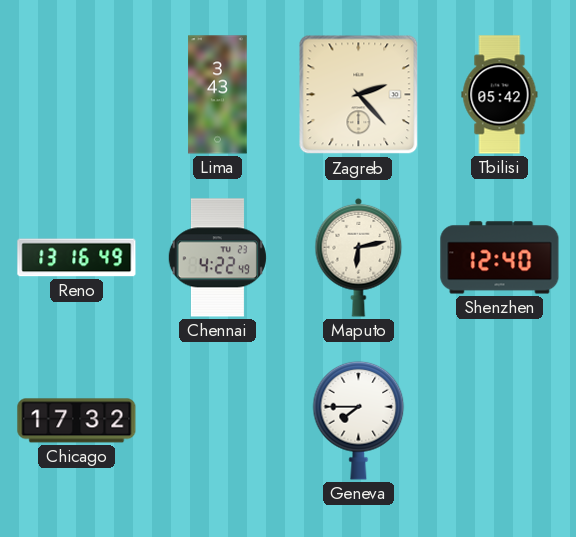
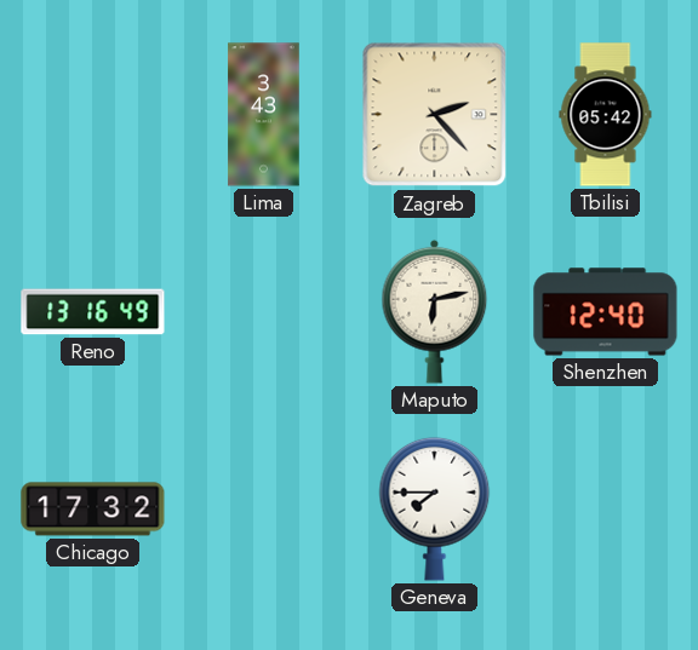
Chennai: 4:22 -> none
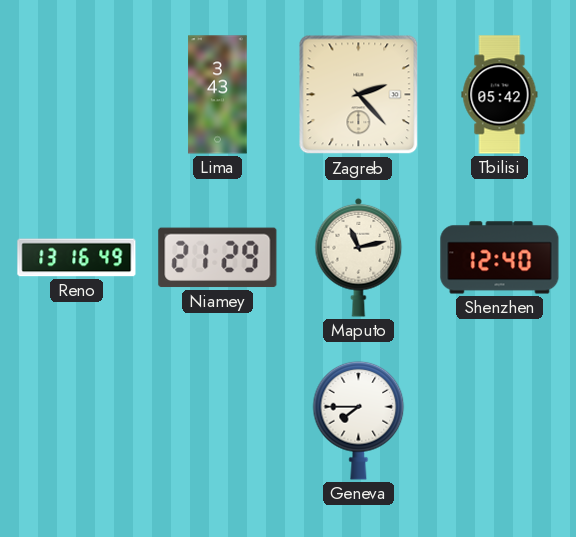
Niamey: none -> 21:29
Maputo: 6:13 -> 11:13
Chicago: 17:32 -> none
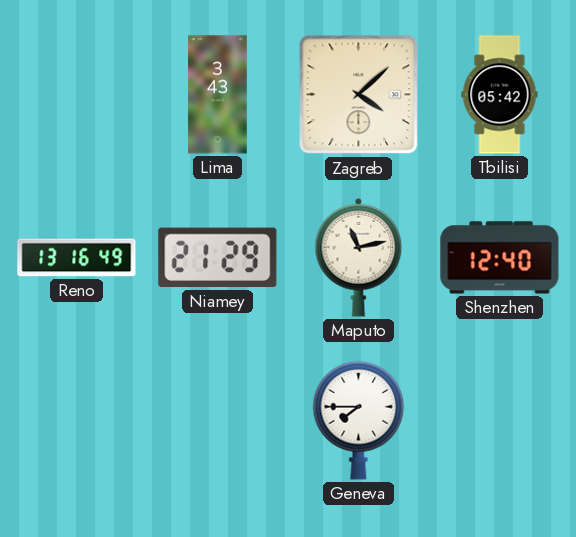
Zagreb: 2:23 -> 4:08
